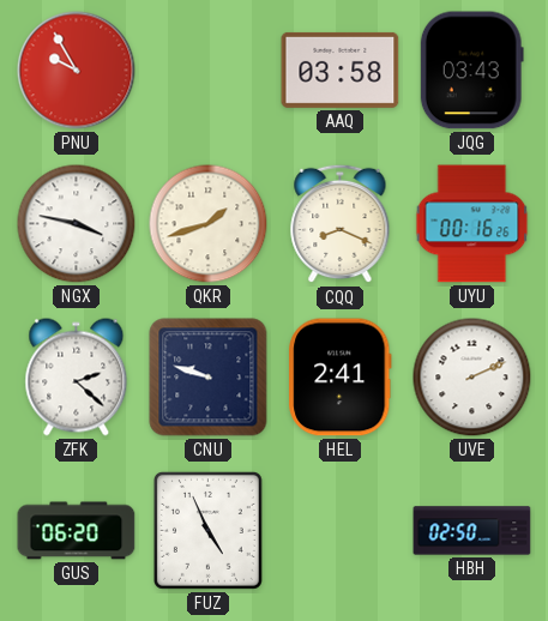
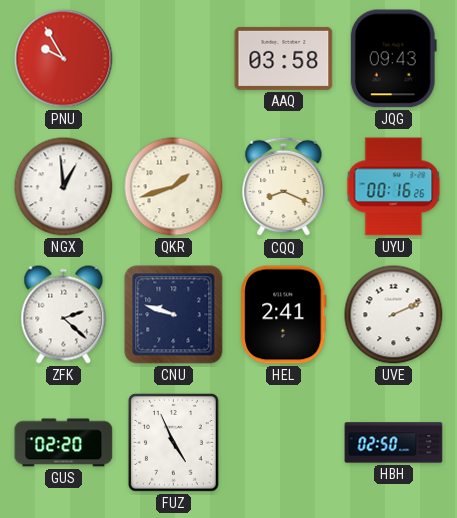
JQG: 03:43 -> 09:43
NGX: 3:47 -> 12:59
GUS: 06:20 -> 02:20
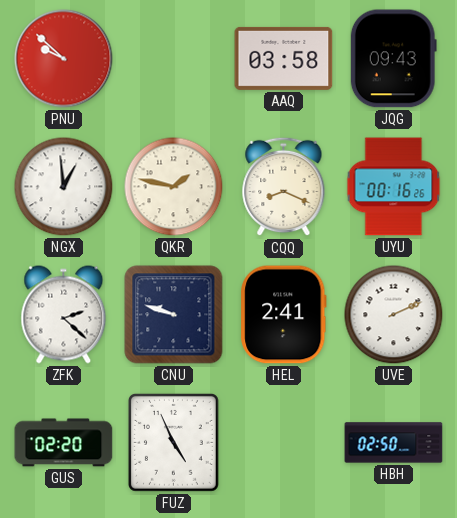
PNU: 9:55 -> 9:52
QKR: 1:42 -> 1:47
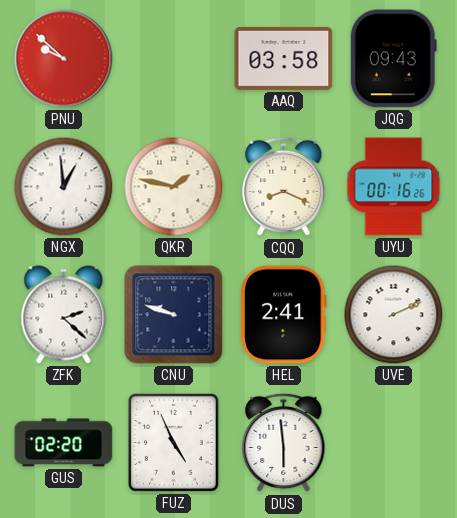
DUS: none -> 5:59
HBH: 02:50 -> none
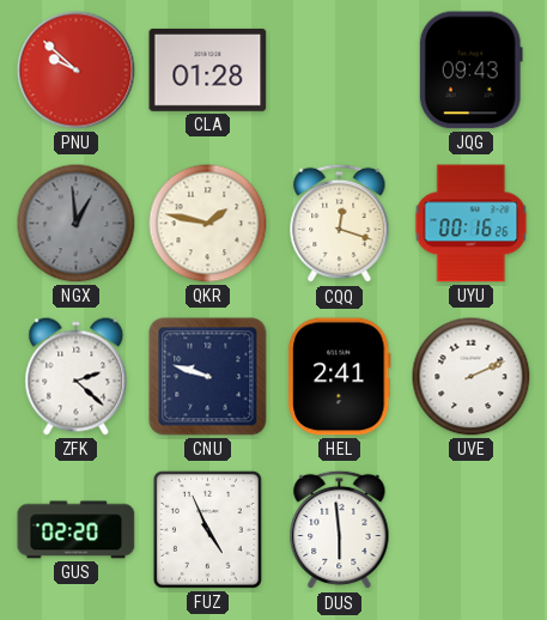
CLA: none -> 01:28
AAQ: 03:58 -> none
NGX dial: white -> grey
CQQ: 8:19 -> 12:18
